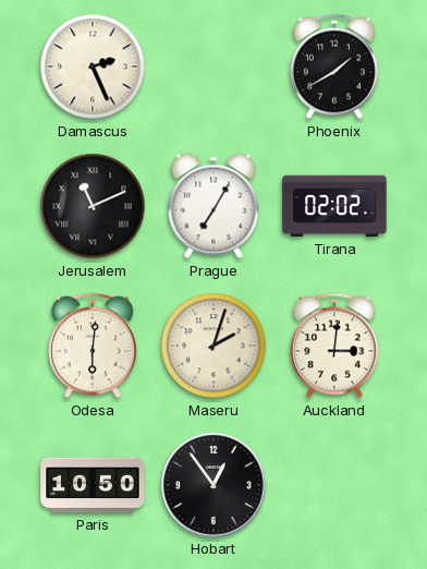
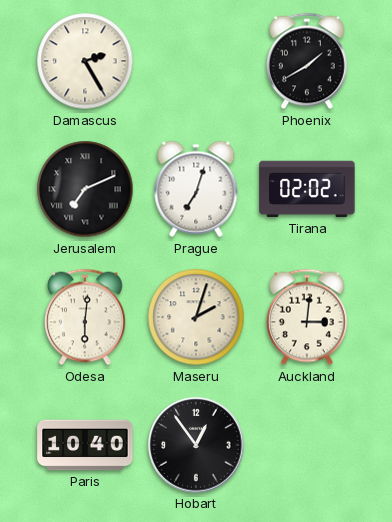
Damascus: 2:26 -> 2:25
Jerusalem: 11:11 -> 7:11
Prague: 7:05 -> 7:03
Paris: 10:50 -> 10:40
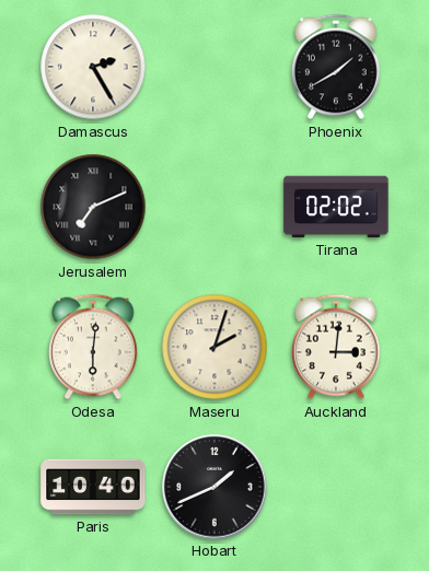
Prague: 7:03 -> none
Hobart: 12:54 -> 1:41
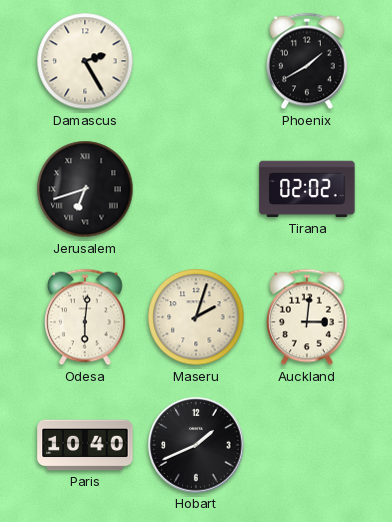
Jerusalem: 7:11 -> 6:42
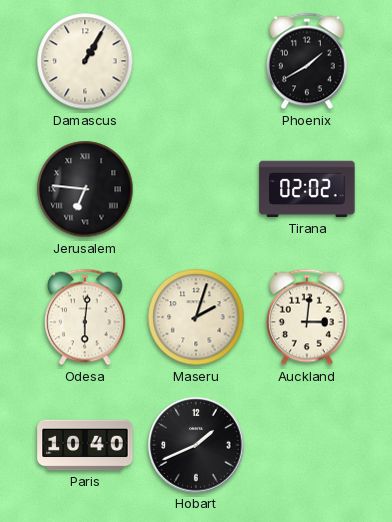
Damascus: 2:25 -> 1:05
Jerusalem: 6:42 -> 6:46
